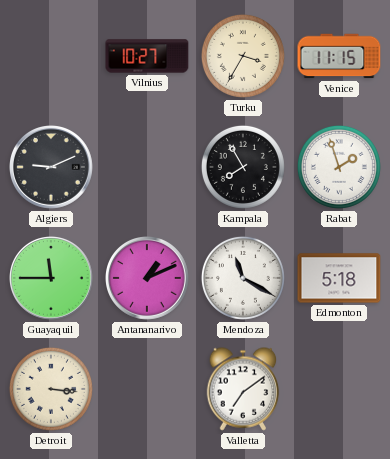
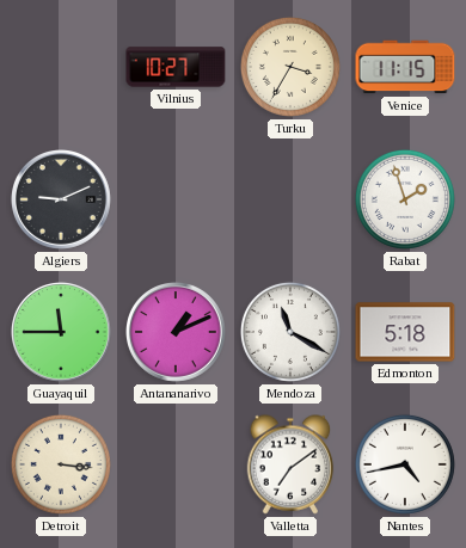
Kampala: 7:55 -> none
Nantes: none -> 4:43
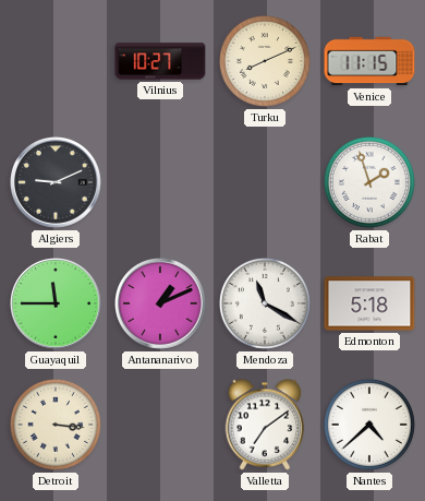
Turku: 3:35 -> 8:11
Nantes: 4:43 -> 4:38
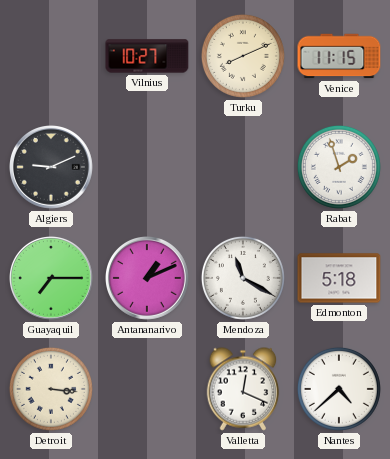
Guayaquil: 11:45 -> 7:15
Valletta: 7:09 -> 12:19
